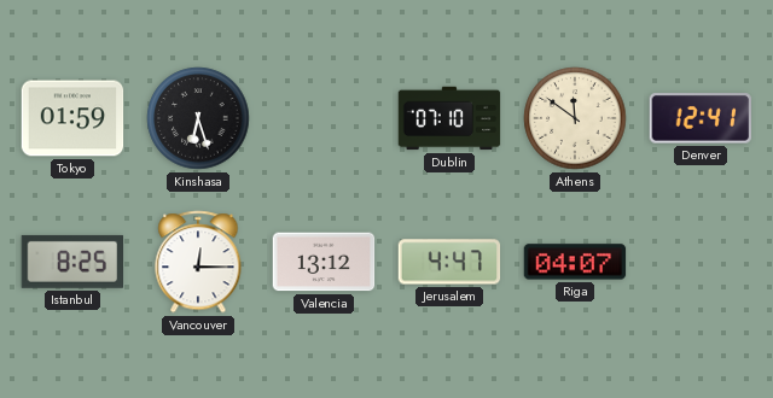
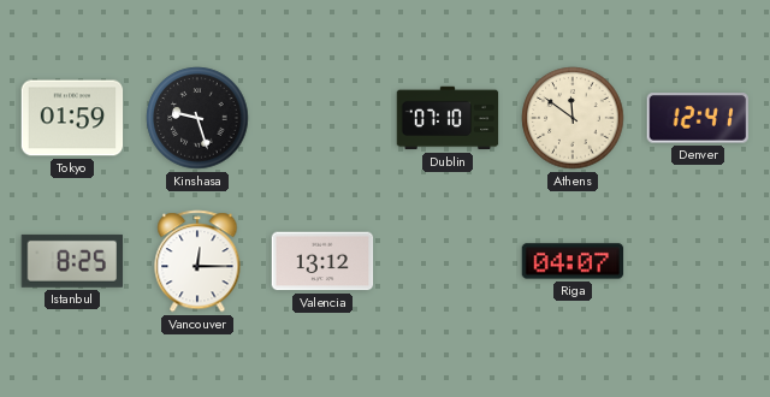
Kinshasa: 6:27 -> 9:27
Jerusalem: 4:47 -> none
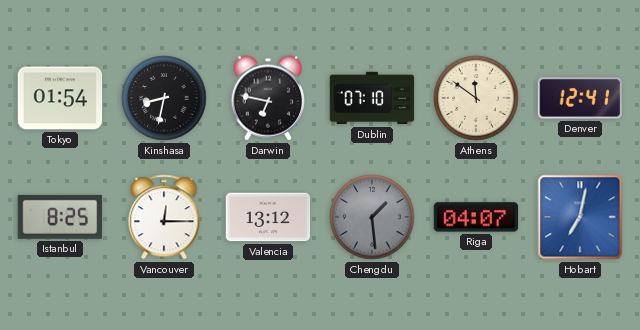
Tokyo: 01:59 -> 01:54
Kinshasa: 9:27 -> 8:32
Darwin: none -> 6:47
Chengdu: none -> 1:29
Hobart: none -> 7:02
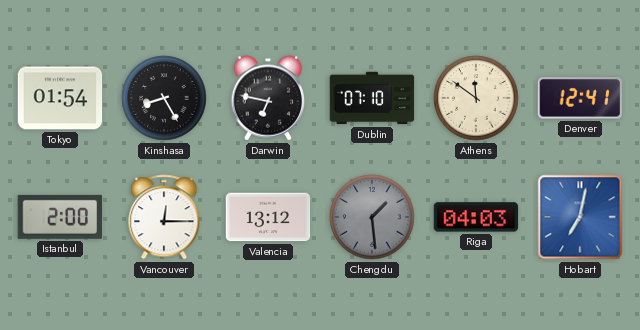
Kinshasa: 8:32 -> 8:25
Istanbul: 8:25 -> 2:00
Riga: 04:07 -> 04:03
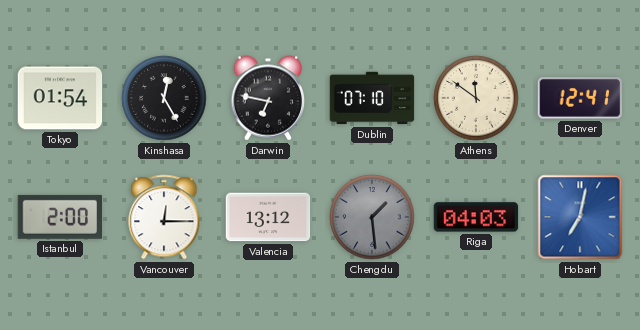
Kinshasa: 8:25 -> 12:25
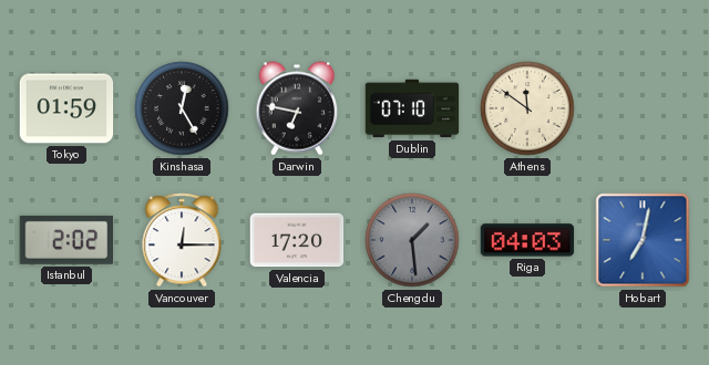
Tokyo: 01:54 -> 01:59
Denver: 12:41 -> none
Istanbul: 2:00 -> 2:02
Valencia: 13:12 -> 17:20
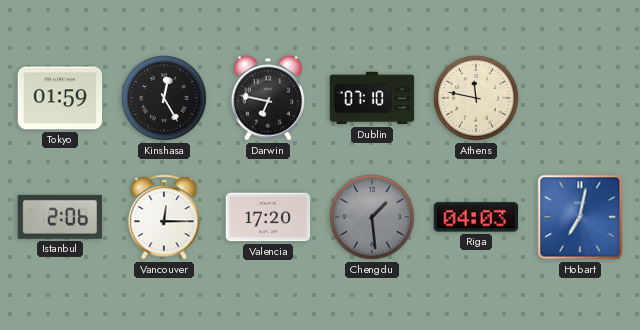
Athens: 11:51 -> 11:47
Istanbul: 2:02 -> 2:06
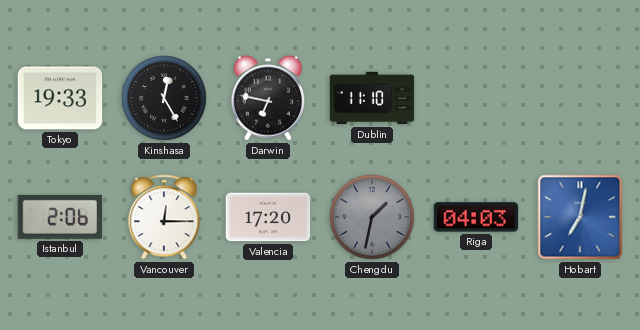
Tokyo: 01:59 -> 19:33
Dublin: 07:10 -> 11:10
Athens: 11:47 -> none
Chengdu: 1:29 -> 1:32
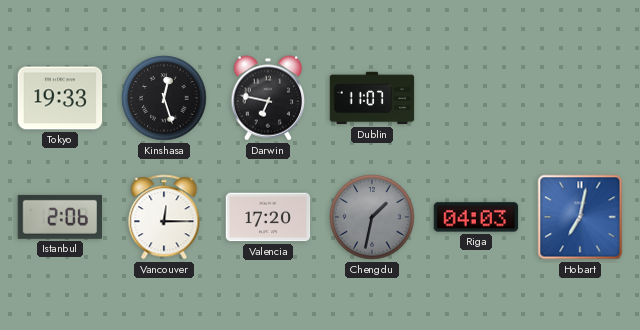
Kinshasa: 12:25 -> 12:27
Dublin: 11:10 -> 11:07
